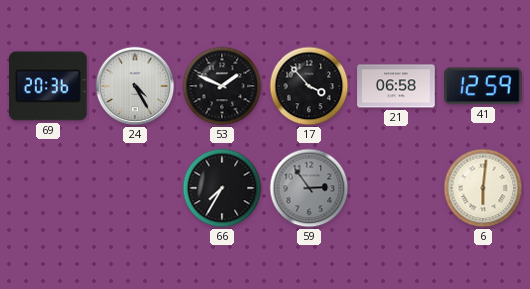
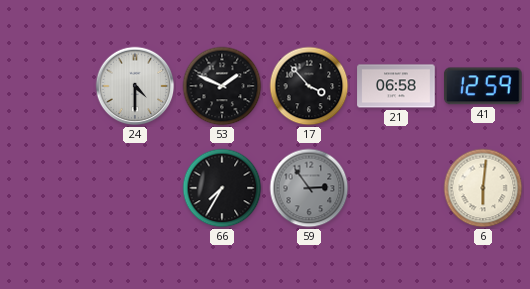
69: 20:36 -> none
24: 4:25 -> 4:30
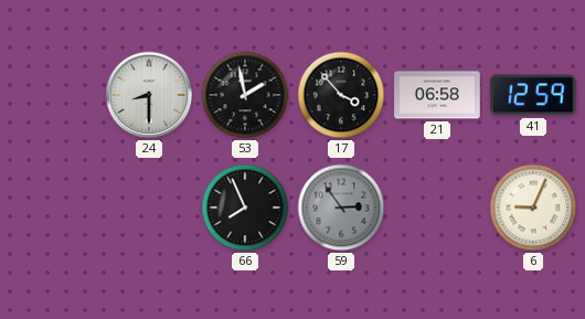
24: 4:30 -> 8:30
53: 1:49 -> 1:58
66: 7:35 -> 7:56
6: 6:01 -> 9:04
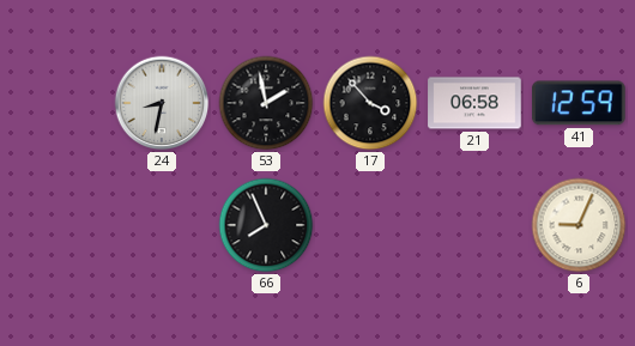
24: 8:30 -> 8:32
59: 2:54 -> none
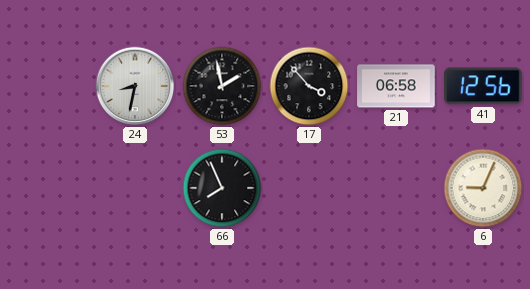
41: 12:59 -> 12:56
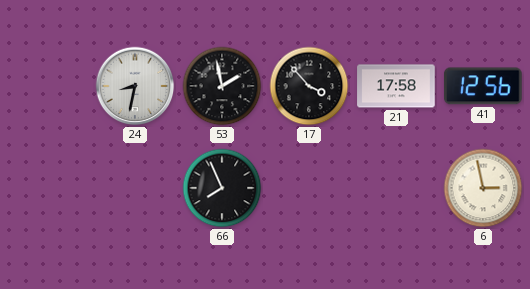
21: 06:58 -> 17:58
6: 9:04 -> 2:58
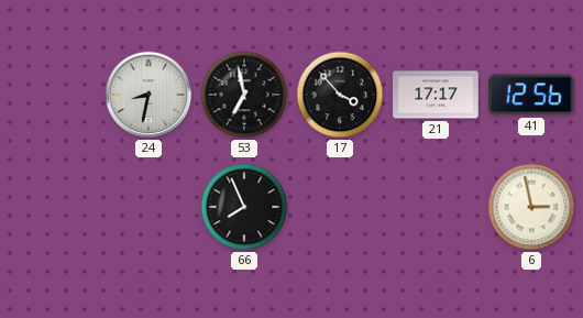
53: 1:58 -> 6:58
21: 17:58 -> 17:17
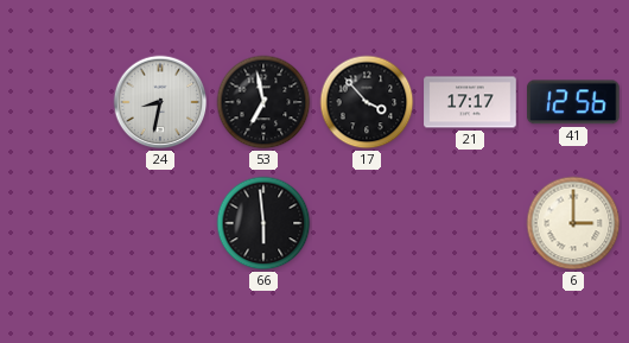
66: 7:56 -> 5:59
6: 2:58 -> 3:00
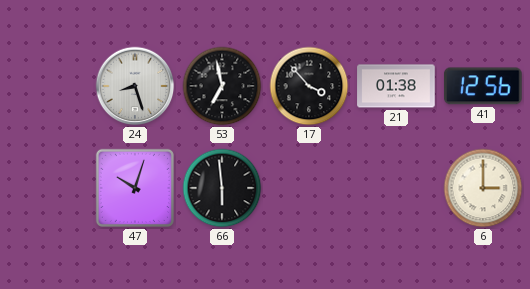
24: 8:32 -> 8:27
21: 17:17 -> 01:38
47: none -> 10:03
